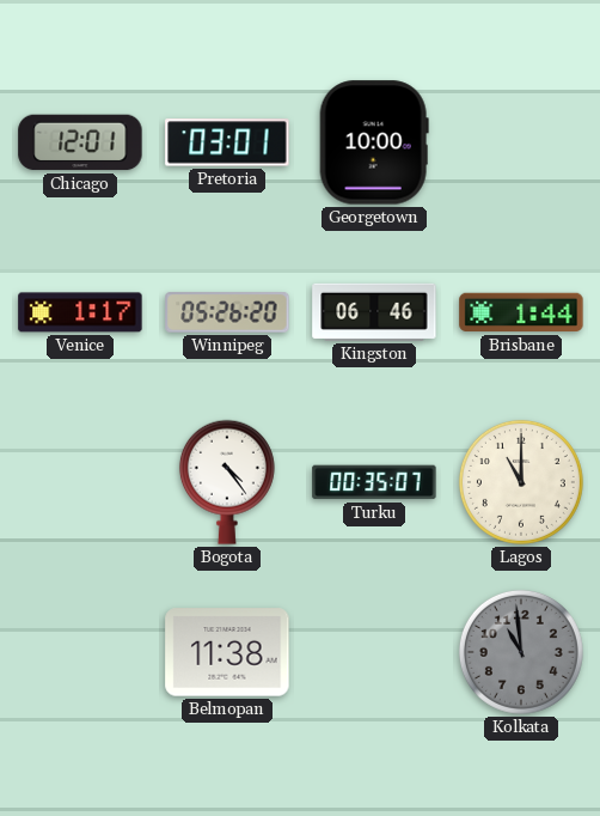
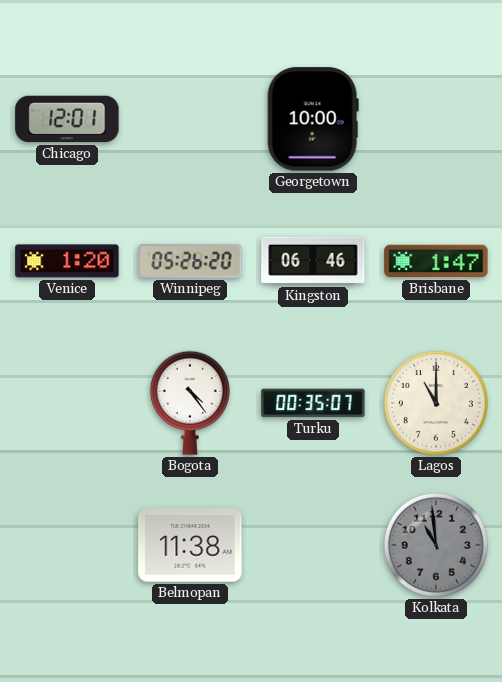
Pretoria: 03:01 -> none
Venice: 1:17 -> 1:20
Brisbane: 1:44 -> 1:47
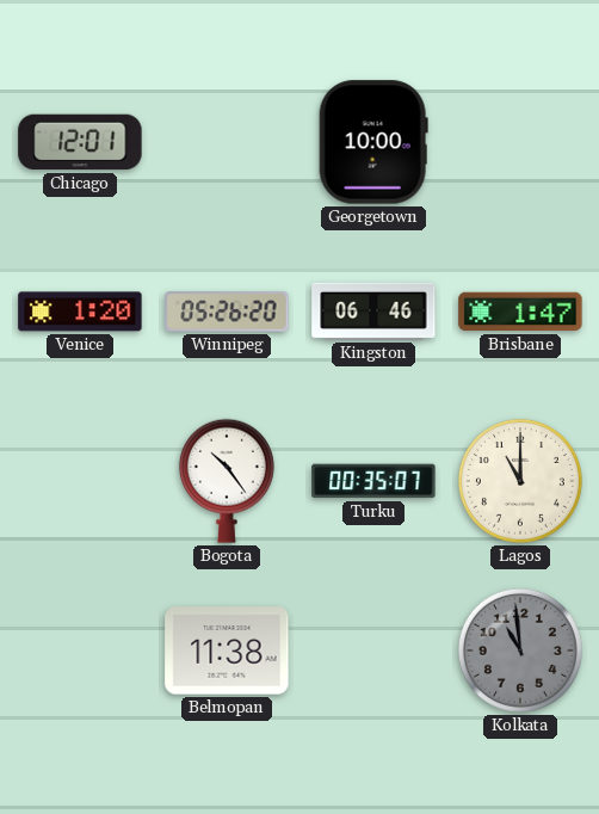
Bogota: 4:24 -> 10:24
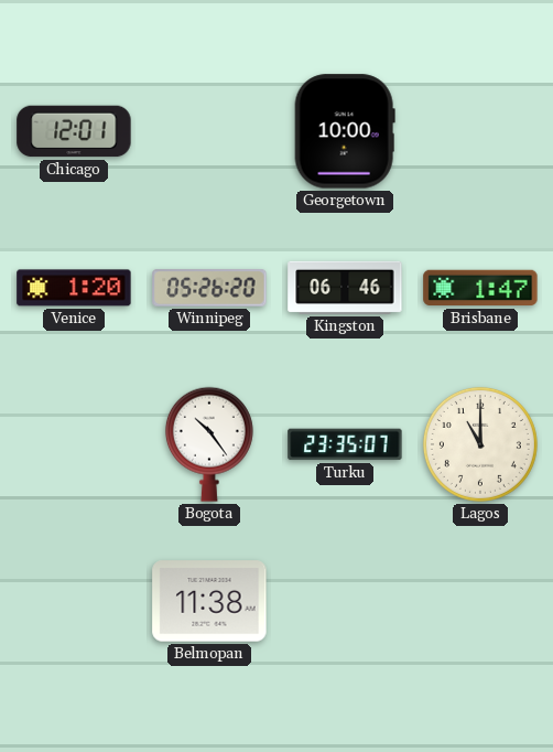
Turku: 00:35 -> 23:35
Kolkata: 10:59 -> none
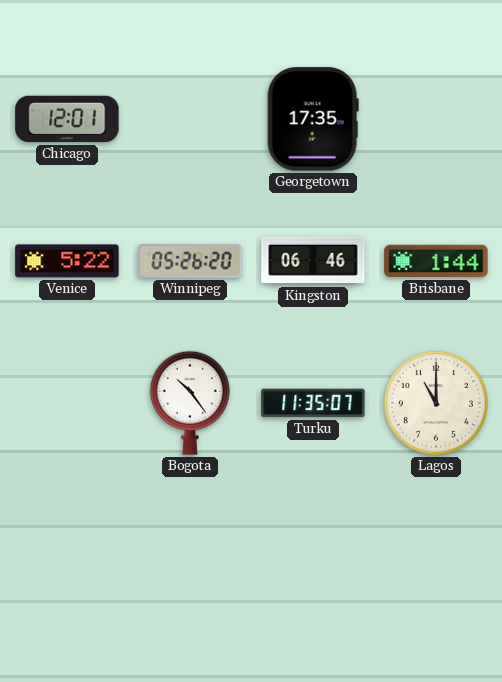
Georgetown: 10:00 -> 17:35
Venice: 1:20 -> 5:22
Brisbane: 1:47 -> 1:44
Turku: 23:35 -> 11:35
Belmopan: 11:38 -> none
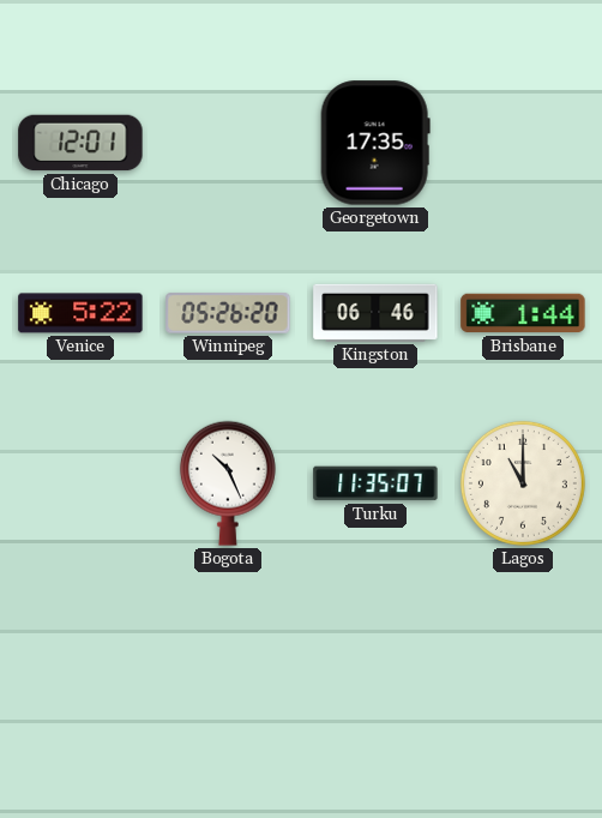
Bogota: 10:24 -> 10:26
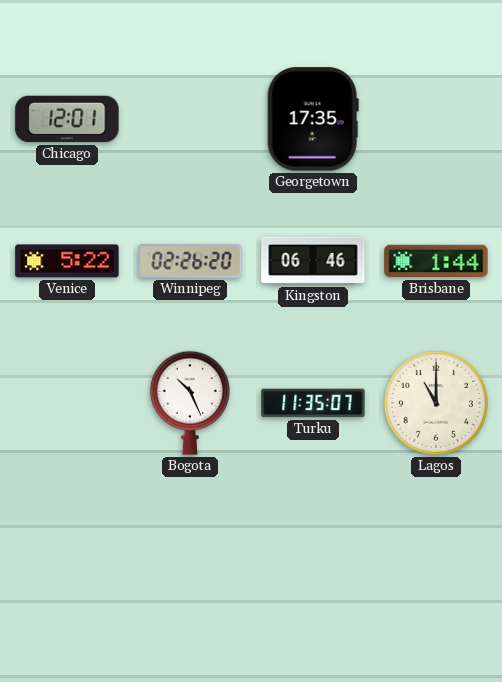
Winnipeg: 05:26 -> 02:26
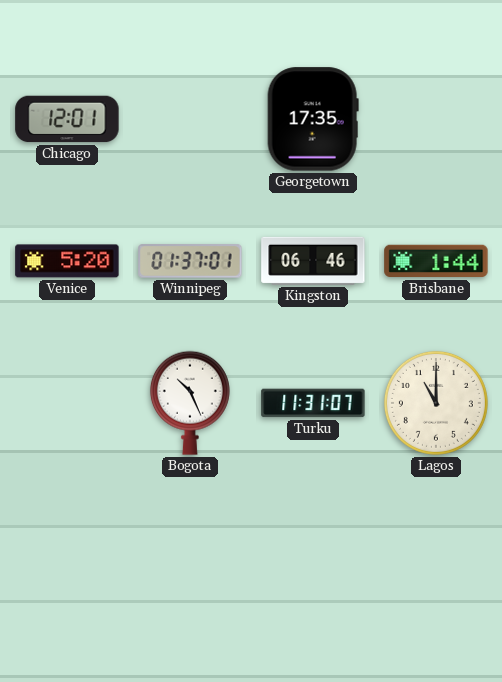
Venice: 5:22 -> 5:20
Winnipeg: 02:26 -> 01:37
Turku: 11:35 -> 11:31
